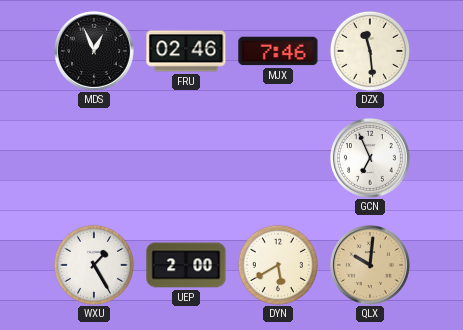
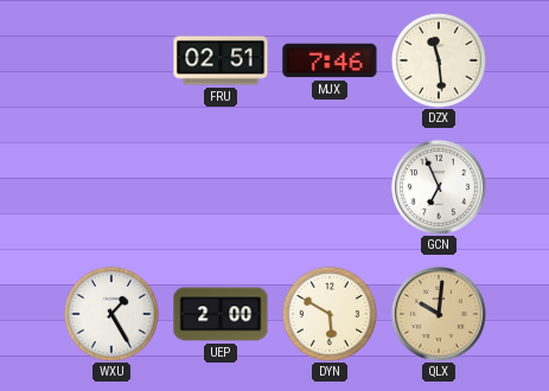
MDS: 12:56 -> none
FRU: 02:46 -> 02:51
DYN: 5:40 -> 5:50
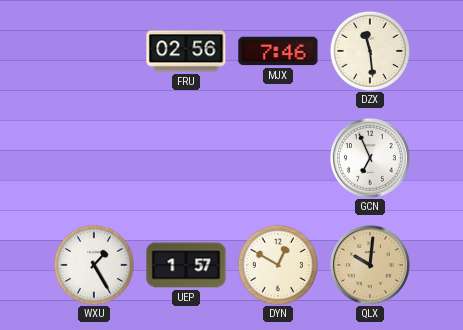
FRU: 02:51 -> 02:56
UEP: 2:00 -> 1:57
DYN: 5:50 -> 12:50
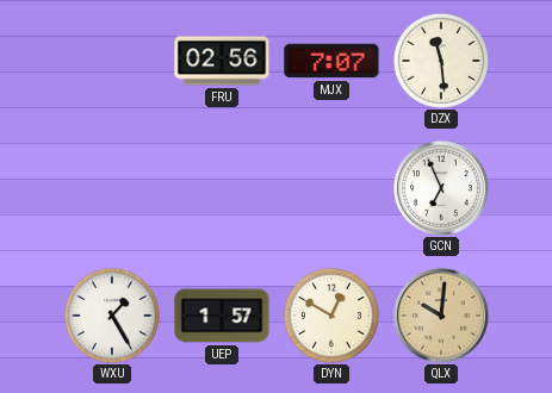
MJX: 7:46 -> 7:07
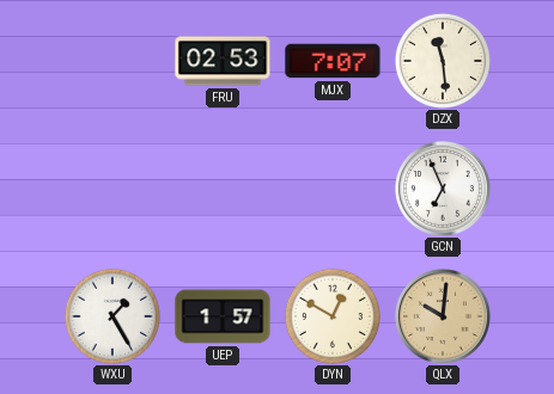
FRU: 02:56 -> 02:53
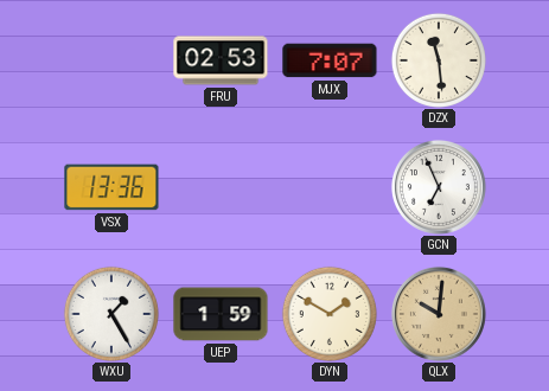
VSX: none -> 13:36
UEP: 1:57 -> 1:59
DYN: 12:50 -> 1:50
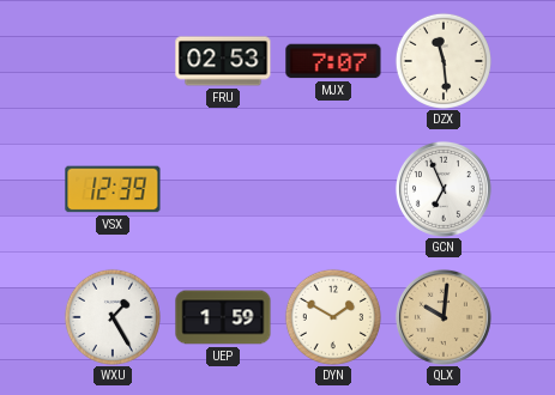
VSX: 13:36 -> 12:39
